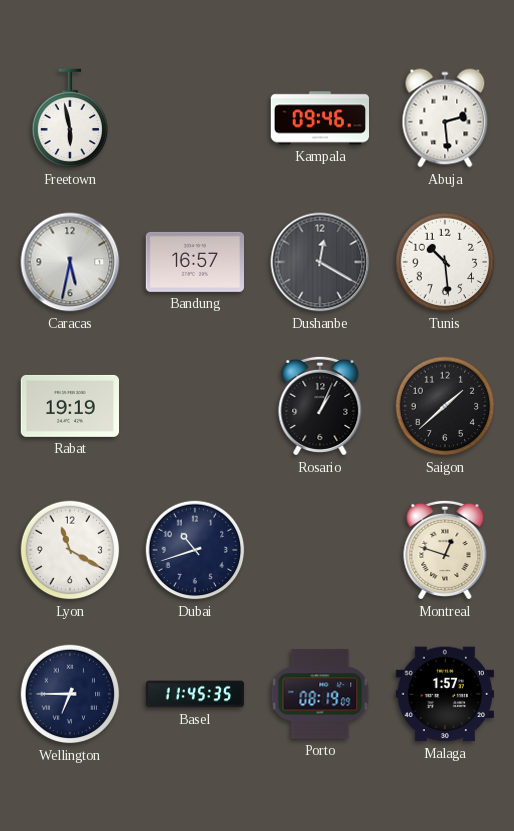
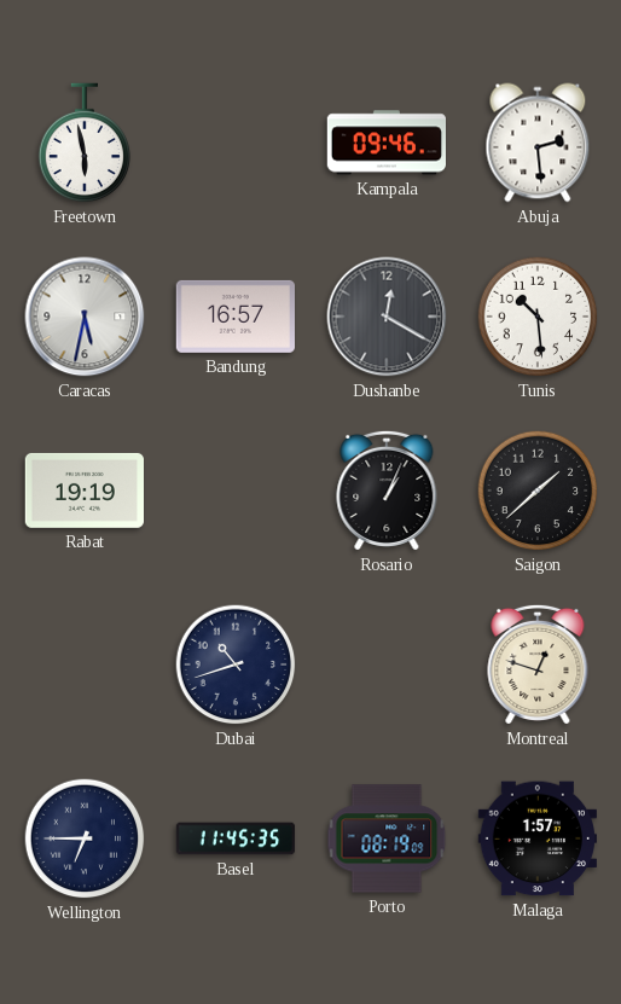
Lyon: 11:20 -> none
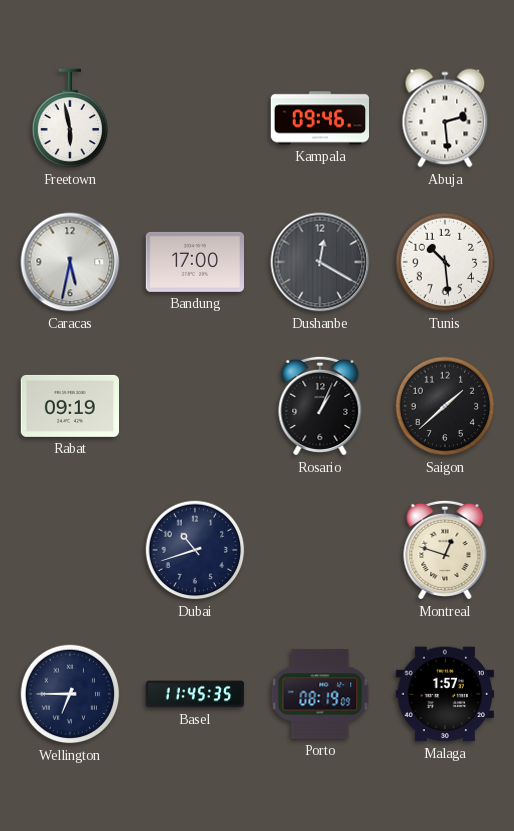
Bandung: 16:57 -> 17:00
Rabat: 19:19 -> 09:19
